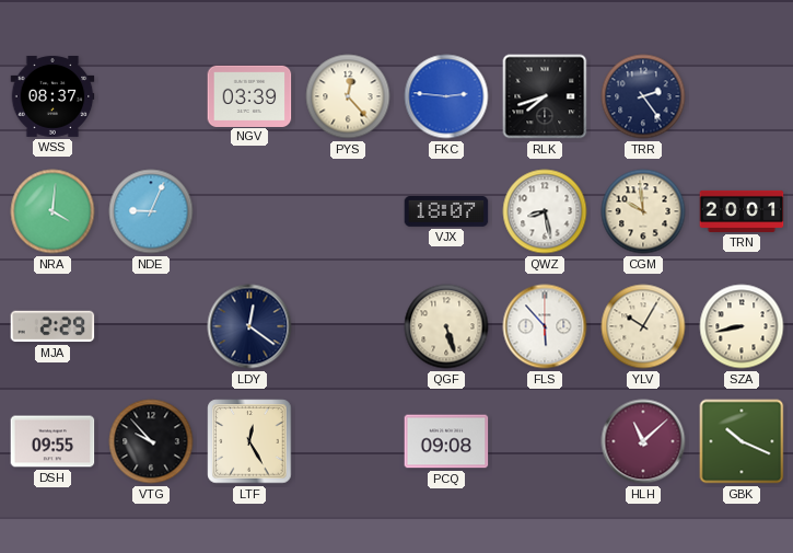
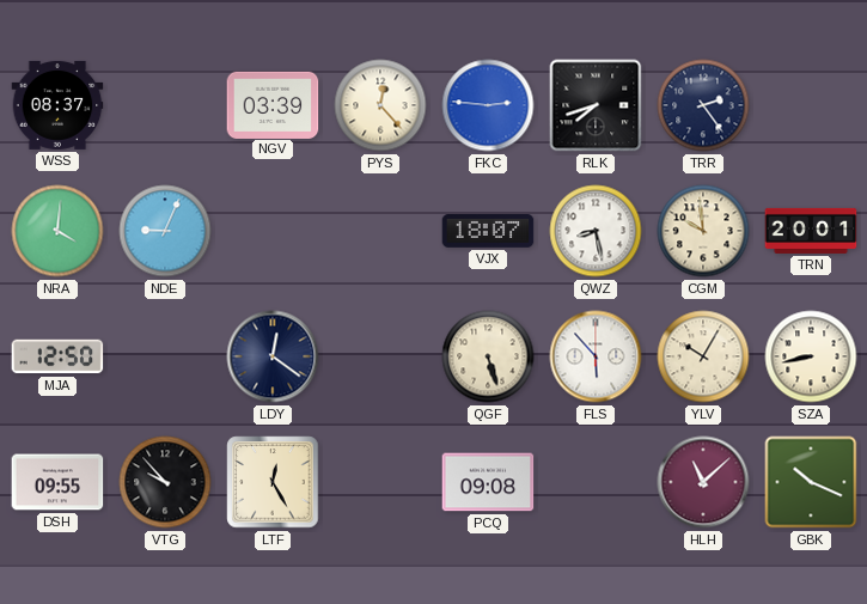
MJA: 2:29 -> 12:50
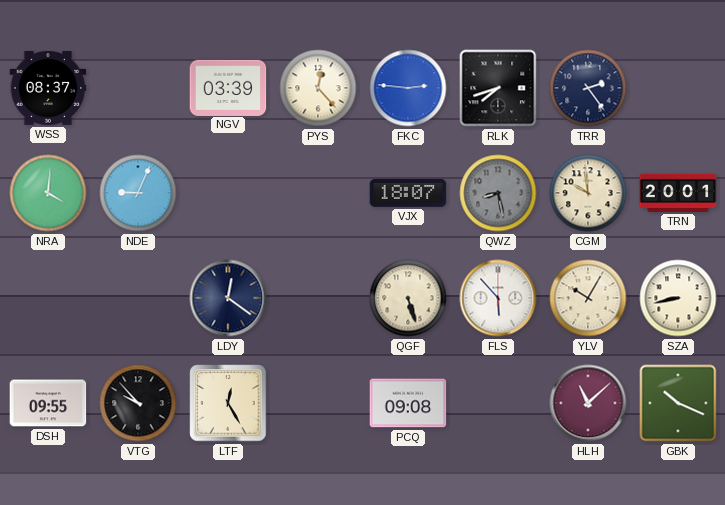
QWZ dial: white -> grey
MJA: 12:50 -> none
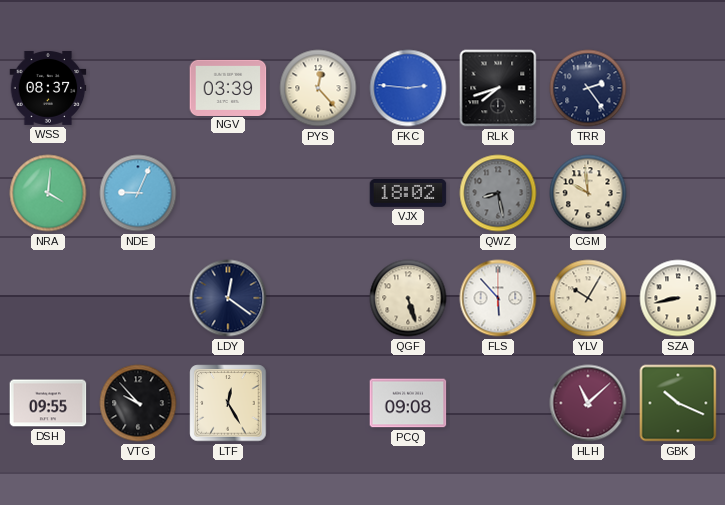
VJX: 18:07 -> 18:02
TRN: 20:01 -> none
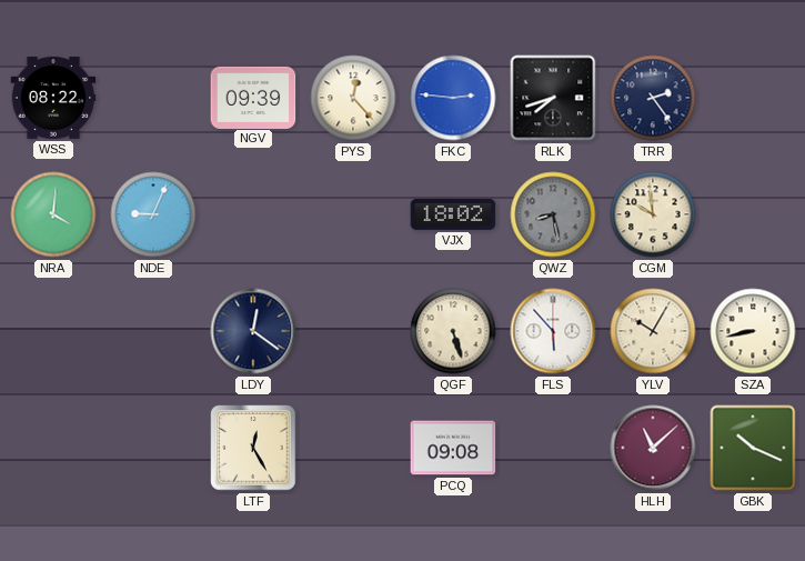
WSS: 08:37 -> 08:22
NGV: 03:39 -> 09:39
DSH: 09:55 -> none
VTG: 9:53 -> none
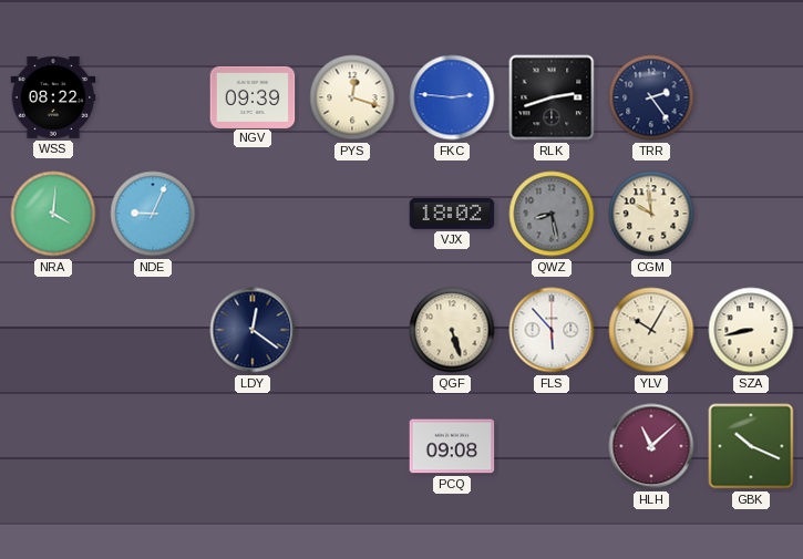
PYS: 12:23 -> 12:18
RLK: 7:42 -> 2:42
LTF: 12:25 -> none
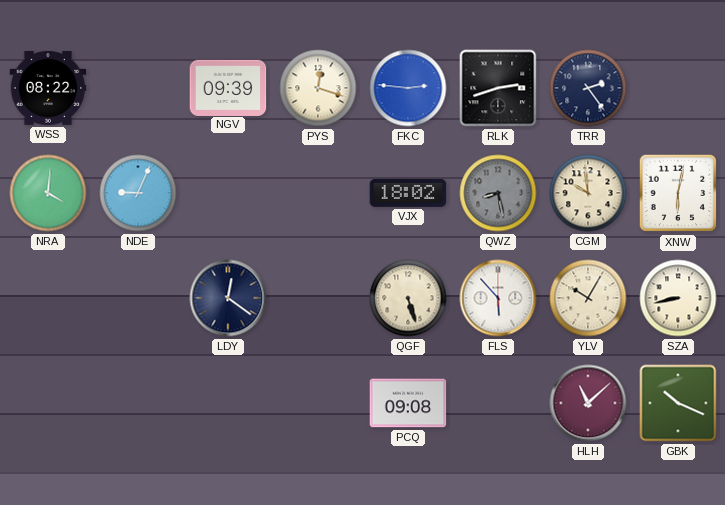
XNW: none -> 6:02
